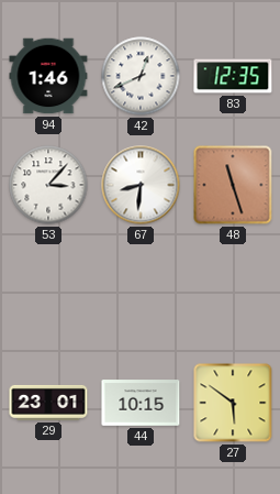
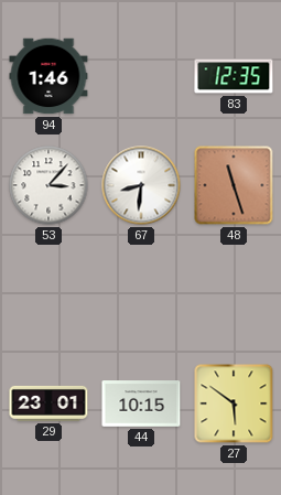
42: 12:41 -> none
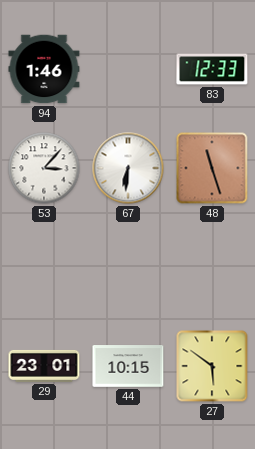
83: 12:35 -> 12:33
67: 8:31 -> 6:31
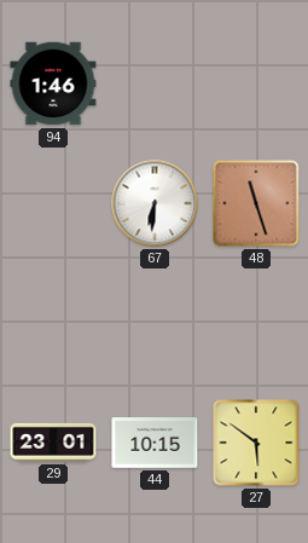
83: 12:33 -> none
53: 3:07 -> none
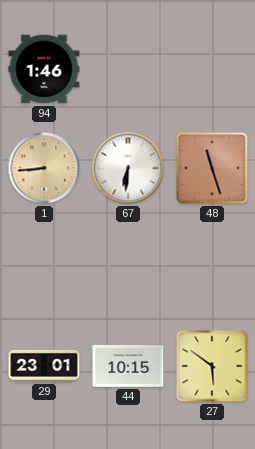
1: none -> 8:44
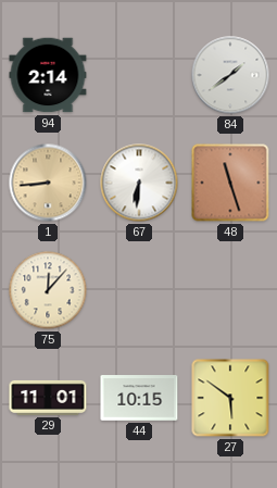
94: 1:46 -> 2:14
84: none -> 1:39
75: none -> 12:07
29: 23:01 -> 11:01
